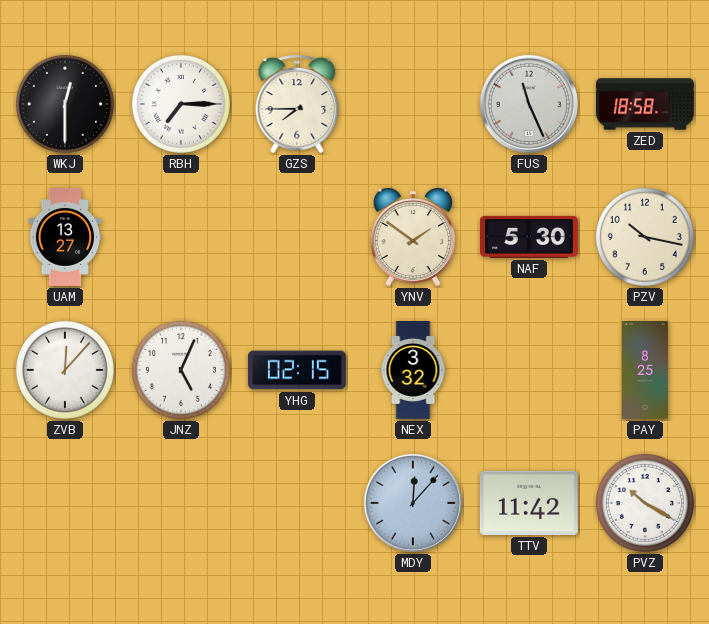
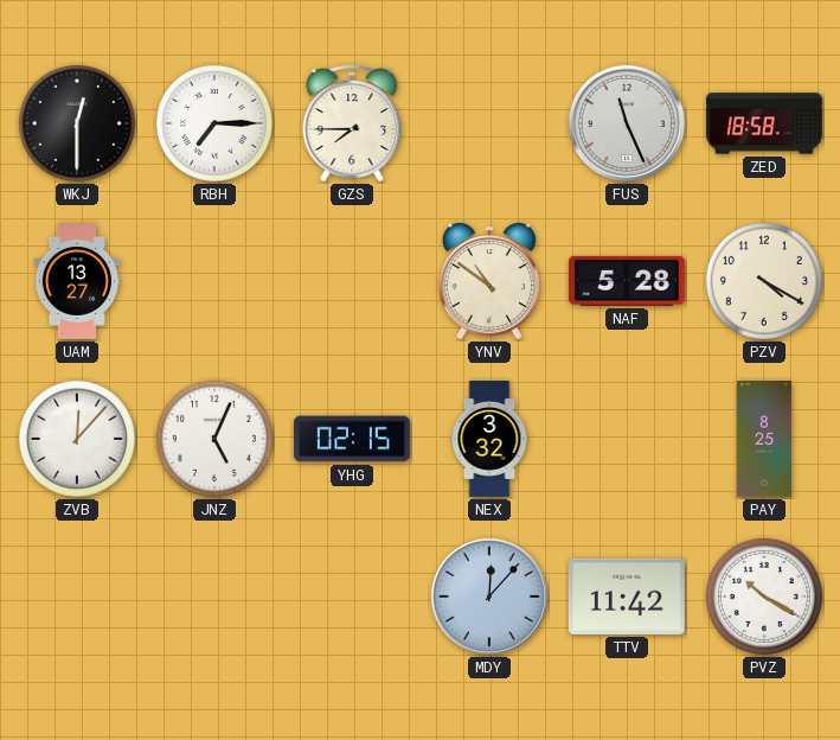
YNV: 1:51 -> 10:51
NAF: 5:30 -> 5:28
PZV: 10:17 -> 4:20
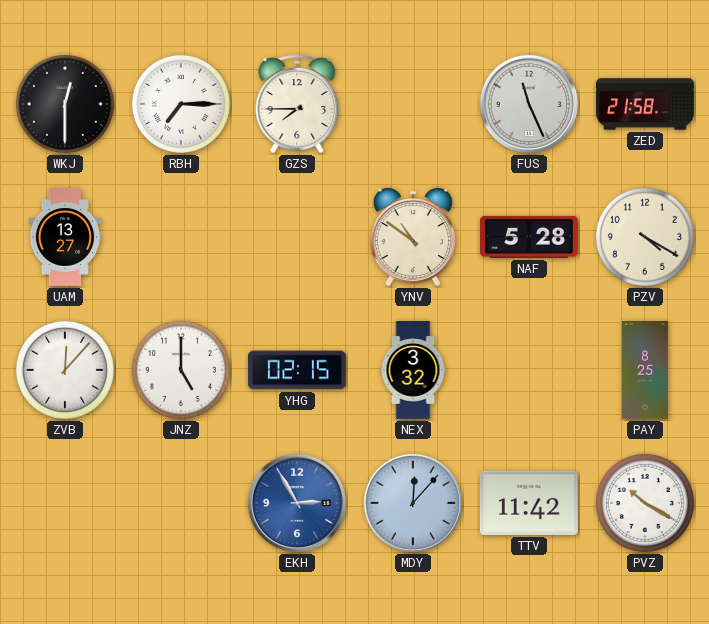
ZED: 18:58 -> 21:58
JNZ: 5:04 -> 5:00
EKH: none -> 2:55
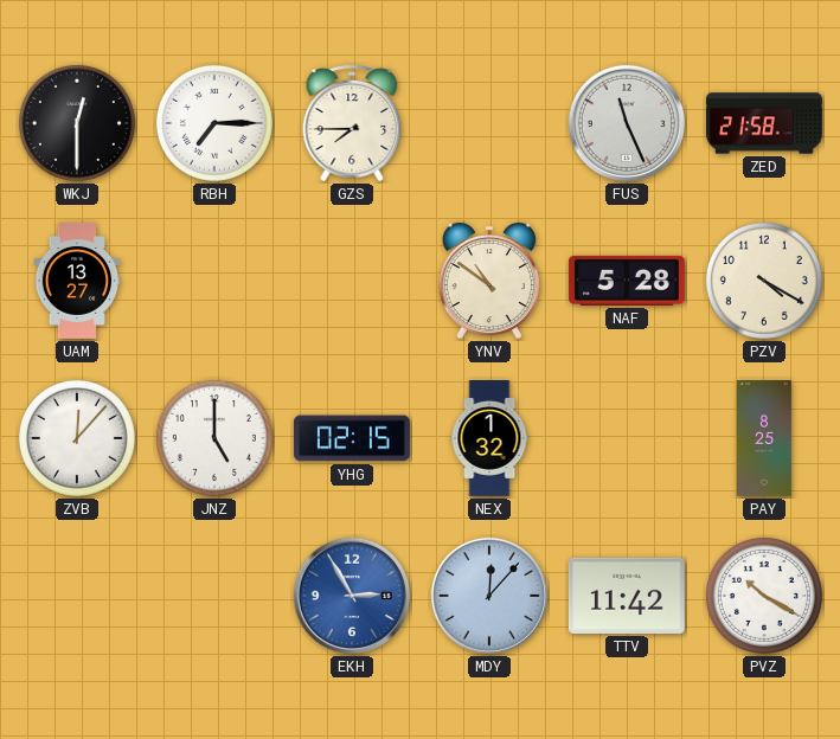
NEX: 3:32 -> 1:32
